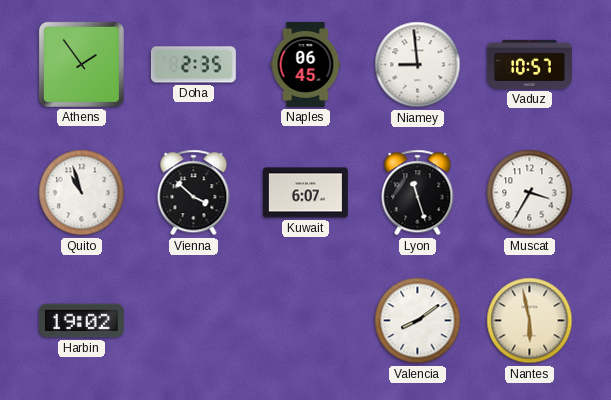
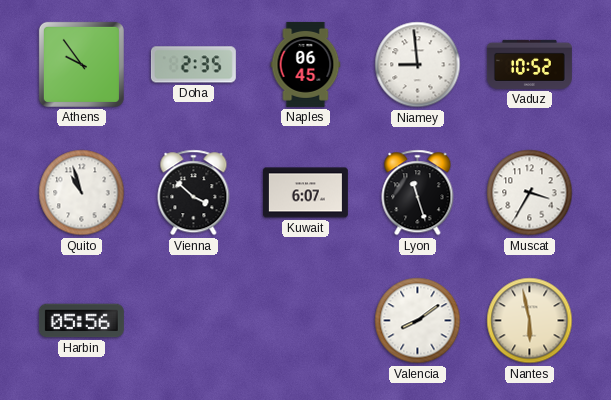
Athens: 1:54 -> 9:54
Vaduz: 10:57 -> 10:52
Harbin: 19:02 -> 05:56
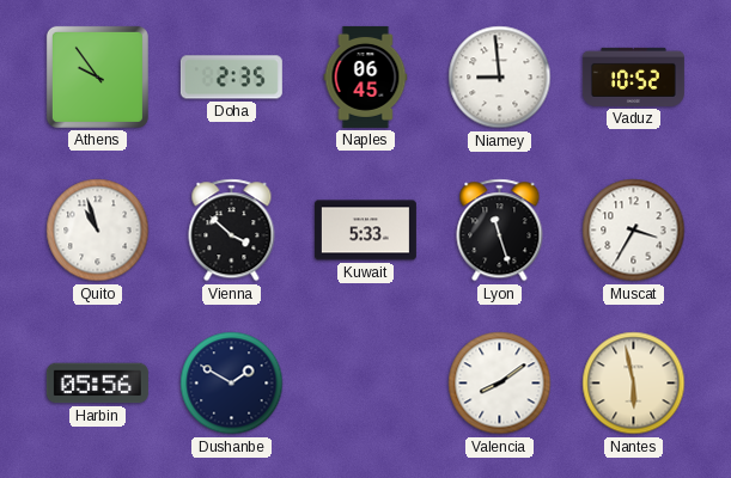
Kuwait: 6:07 -> 5:33
Dushanbe: none -> 1:50
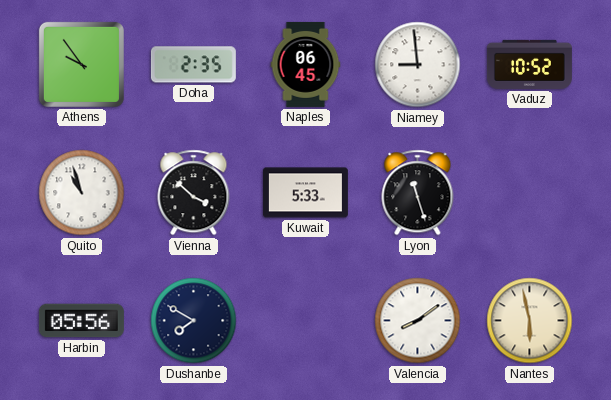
Muscat: 3:35 -> none
Dushanbe: 1:50 -> 7:50
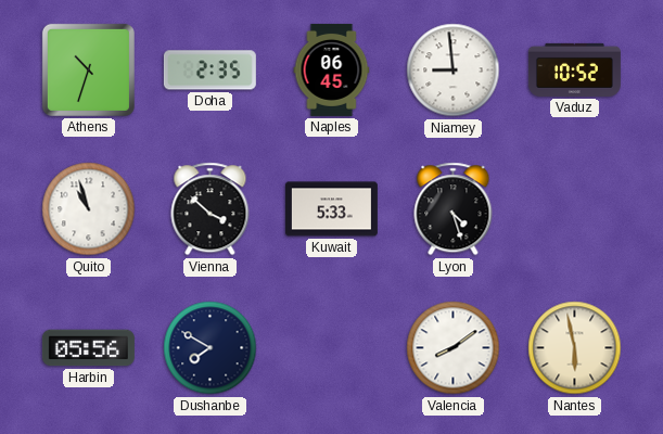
Athens: 9:54 -> 10:33
Lyon: 11:27 -> 4:27
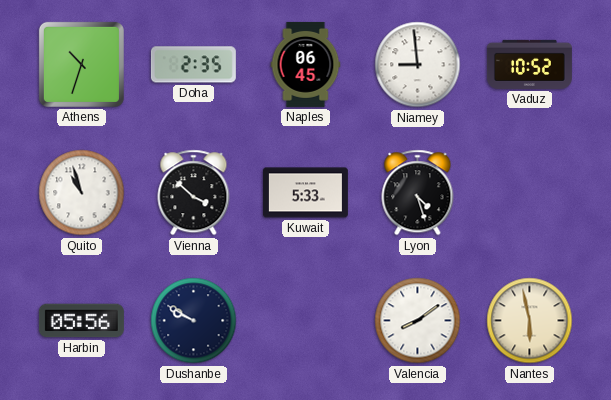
Dushanbe: 7:50 -> 9:50
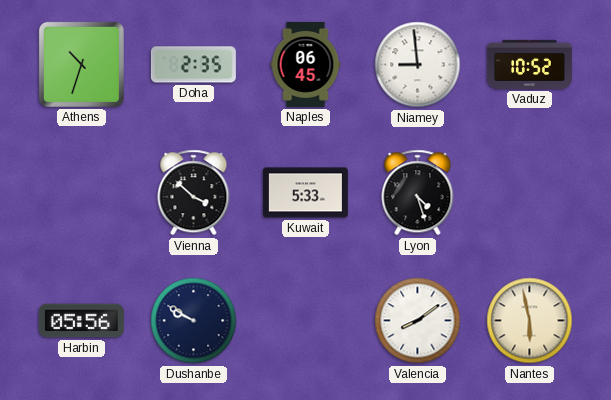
Quito: 10:57 -> none
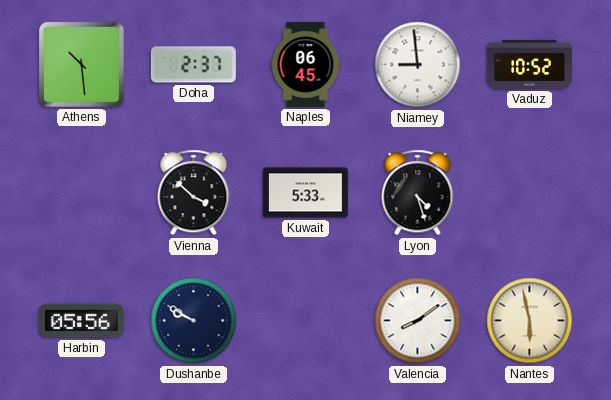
Athens: 10:33 -> 10:29
Doha: 2:35 -> 2:37
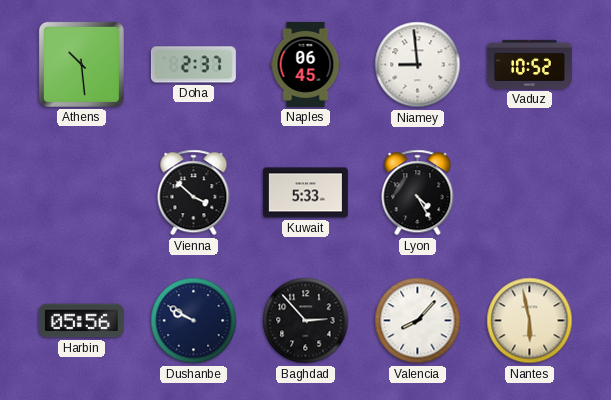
Lyon: 4:27 -> 4:25
Baghdad: none -> 2:53
Valencia: 8:09 -> 8:07
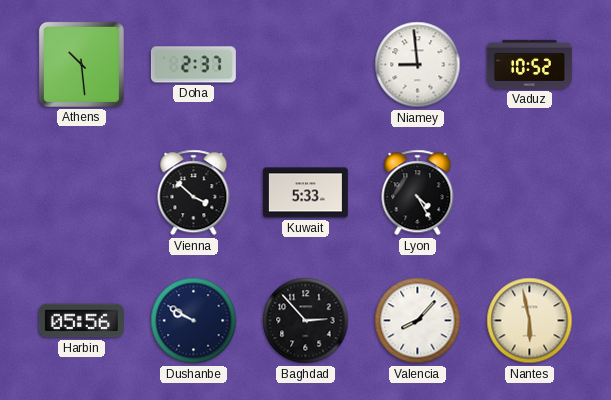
Naples: 06:45 -> none
